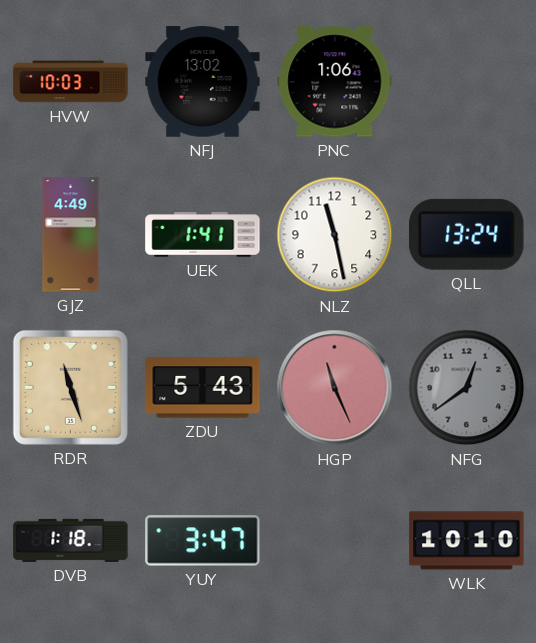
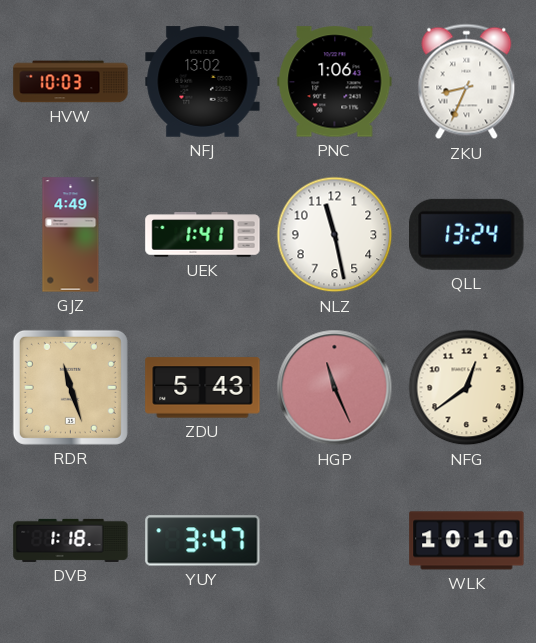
ZKU: none -> 8:34
NFG dial: grey -> cream
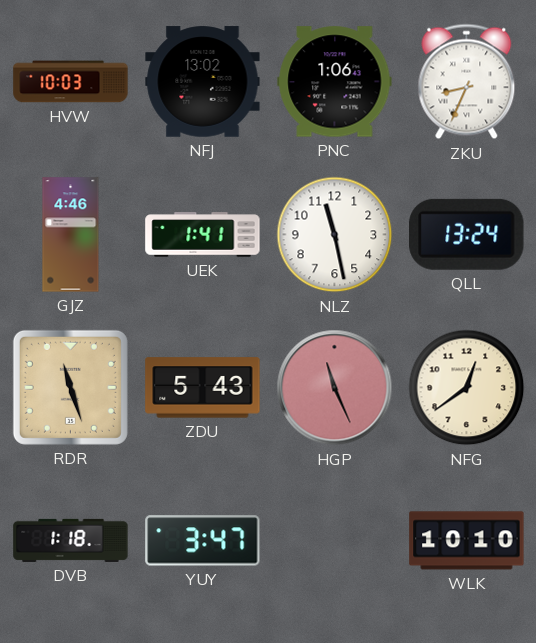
GJZ: 4:49 -> 4:46
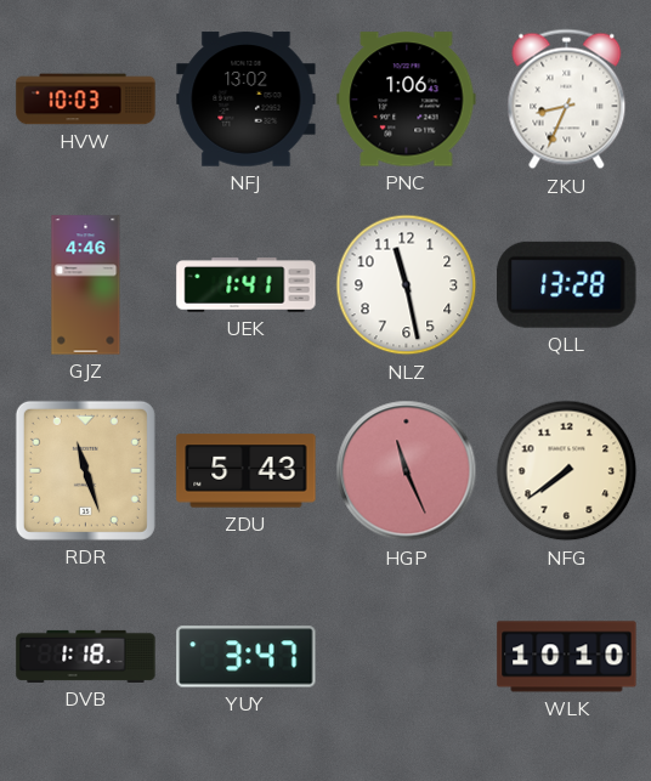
QLL: 13:24 -> 13:28
NFG: 12:39 -> 7:39
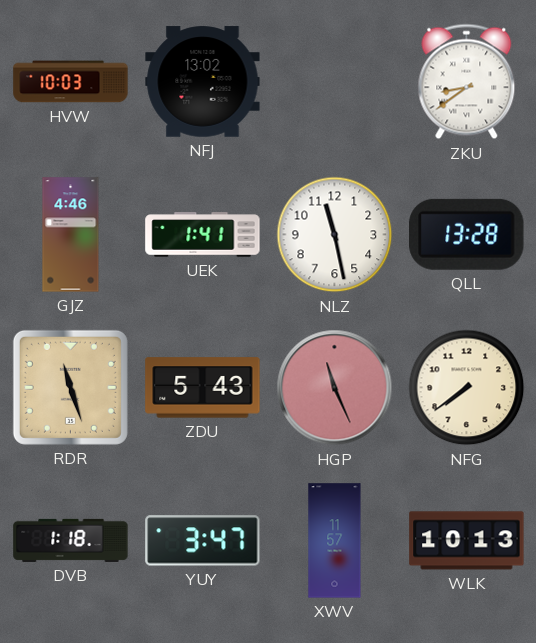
PNC: 1:06 -> none
ZKU: 8:34 -> 8:39
XWV: none -> 11:57
WLK: 10:10 -> 10:13
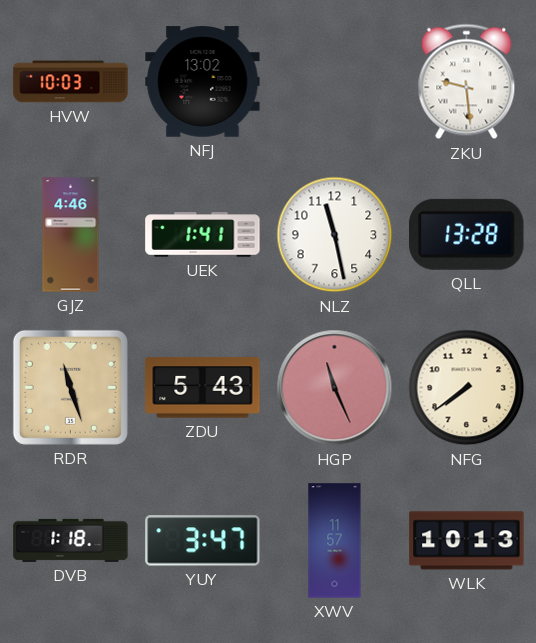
ZKU: 8:39 -> 9:29
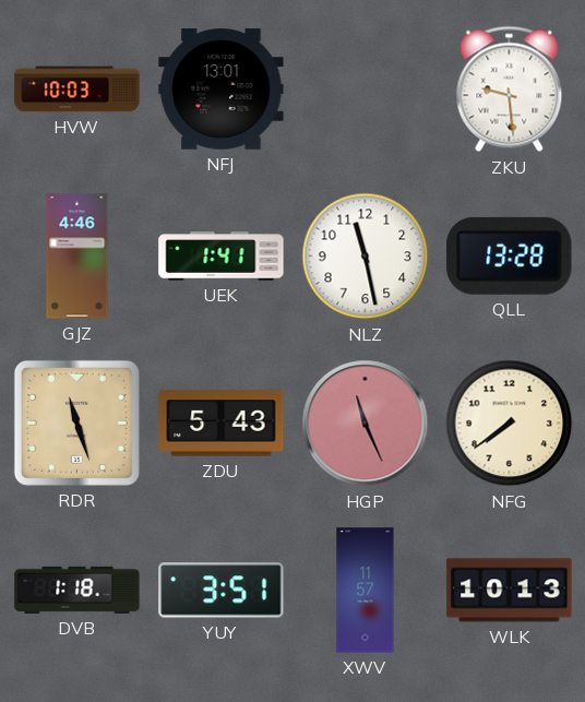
NFJ: 13:02 -> 13:01
YUY: 3:47 -> 3:51
